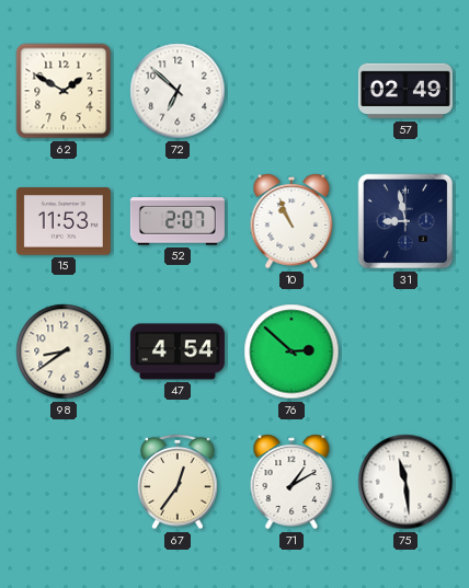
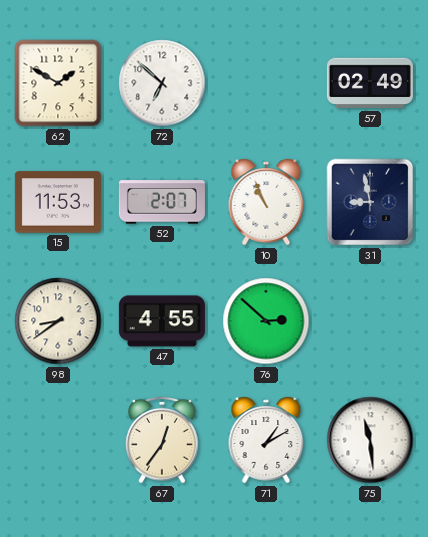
47: 4:54 -> 4:55
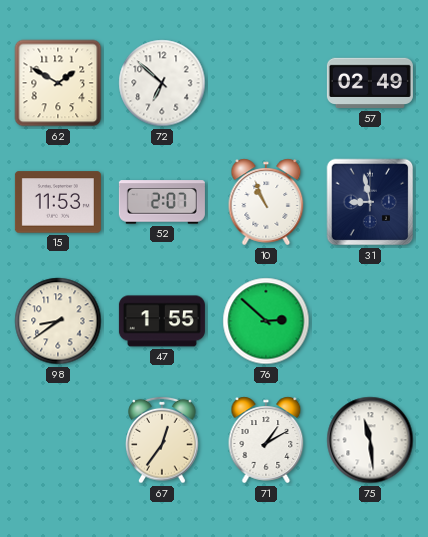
47: 4:55 -> 1:55
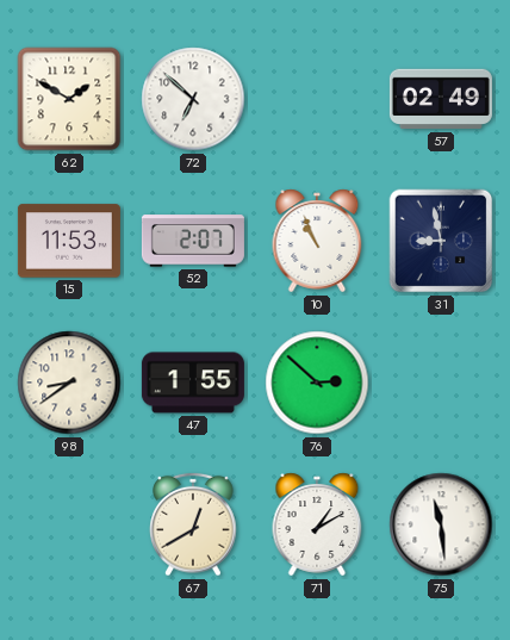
67: 12:36 -> 12:40
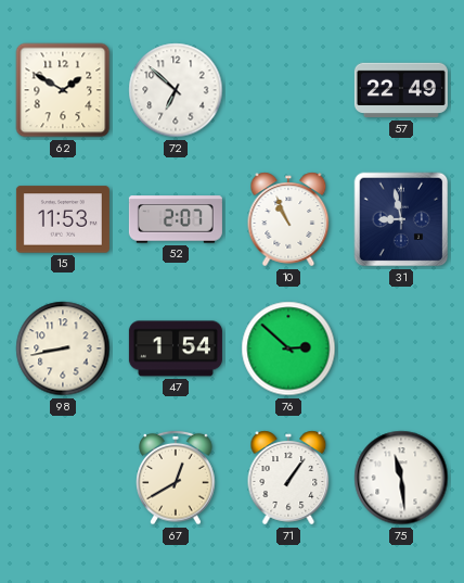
57: 02:49 -> 22:49
98: 8:39 -> 8:43
47: 1:55 -> 1:54
71: 1:10 -> 1:06
